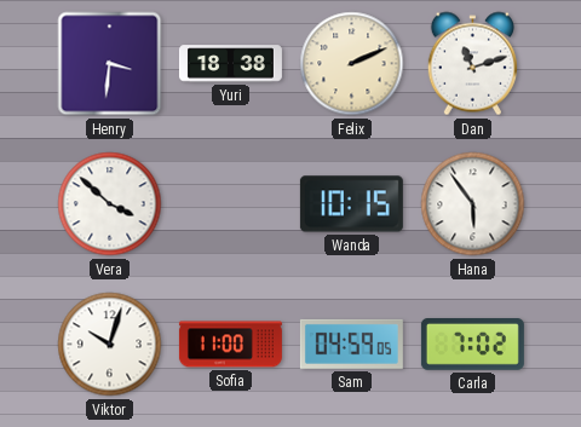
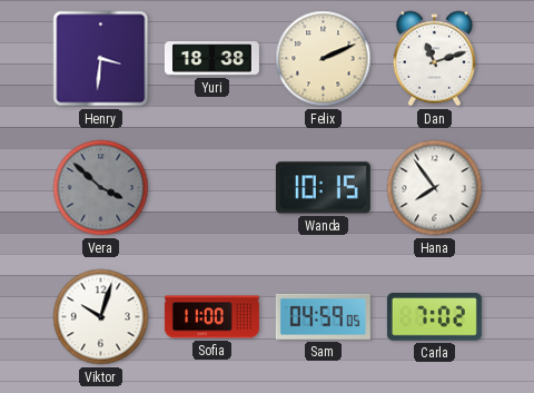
Vera dial: white -> grey
Hana: 5:54 -> 7:54
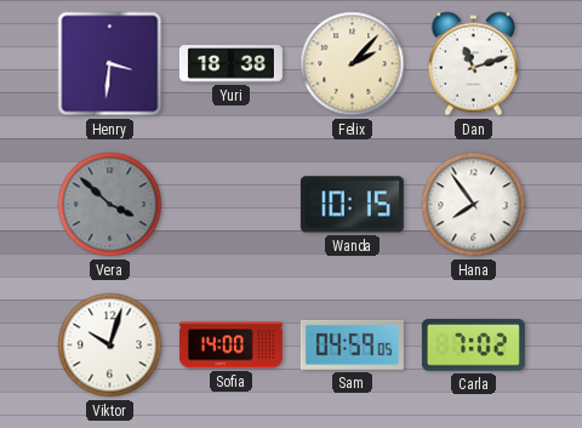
Felix: 2:11 -> 2:07
Sofia: 11:00 -> 14:00
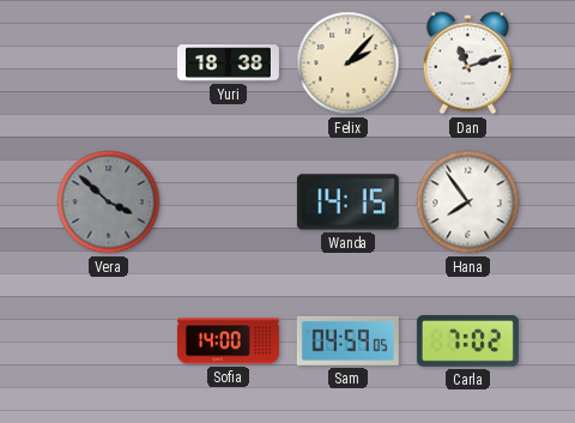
Henry: 3:31 -> none
Wanda: 10:15 -> 14:15
Viktor: 10:03 -> none
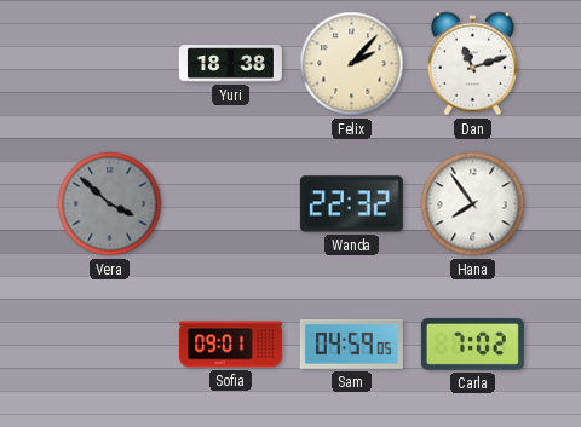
Wanda: 14:15 -> 22:32
Sofia: 14:00 -> 09:01
